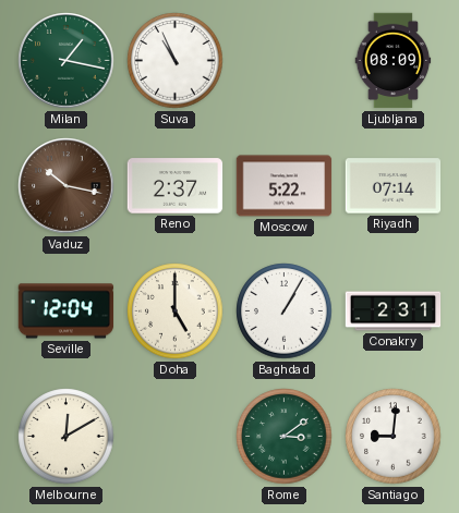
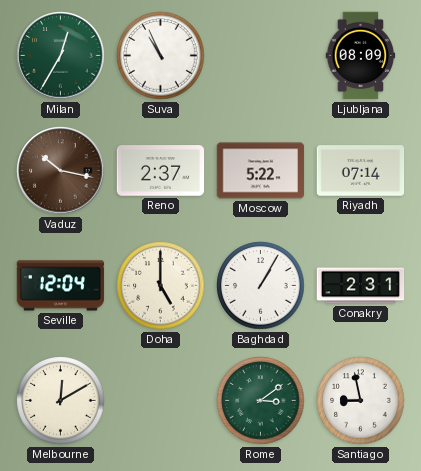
Milan: 1:17 -> 12:35
Santiago: 9:01 -> 8:58
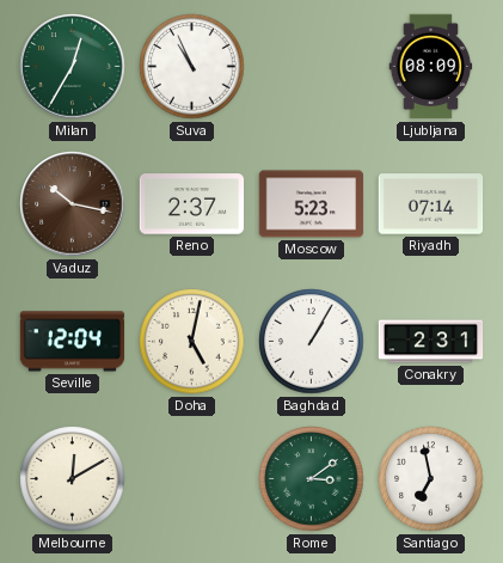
Moscow: 5:22 -> 5:23
Doha: 5:00 -> 5:02
Santiago: 8:58 -> 6:58
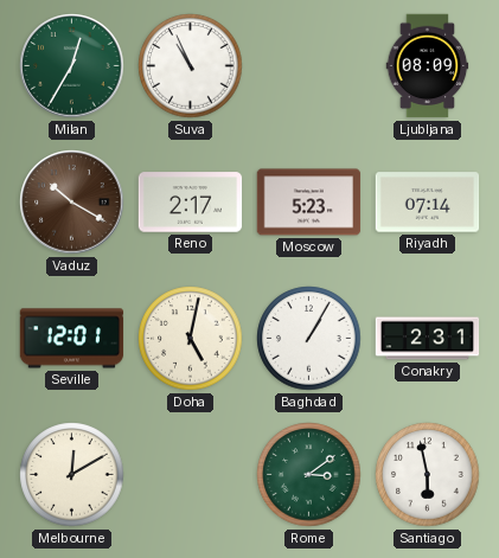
Vaduz: 10:17 -> 10:20
Reno: 2:37 -> 2:17
Seville: 12:04 -> 12:01
Santiago: 6:58 -> 5:58
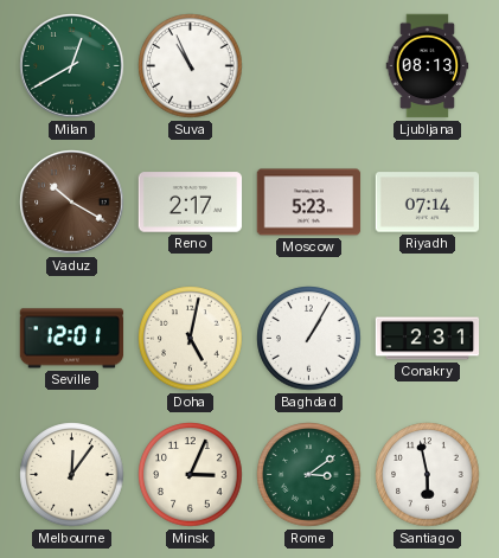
Milan: 12:35 -> 12:40
Ljubljana: 08:09 -> 08:13
Melbourne: 12:10 -> 12:06
Minsk: none -> 3:04
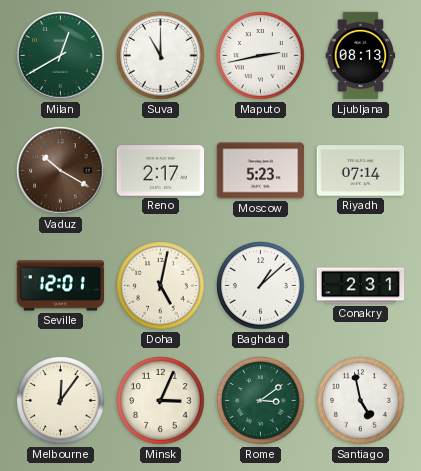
Suva: 10:56 -> 11:00
Maputo: none -> 2:43
Baghdad: 1:05 -> 1:08
Santiago: 5:58 -> 4:58
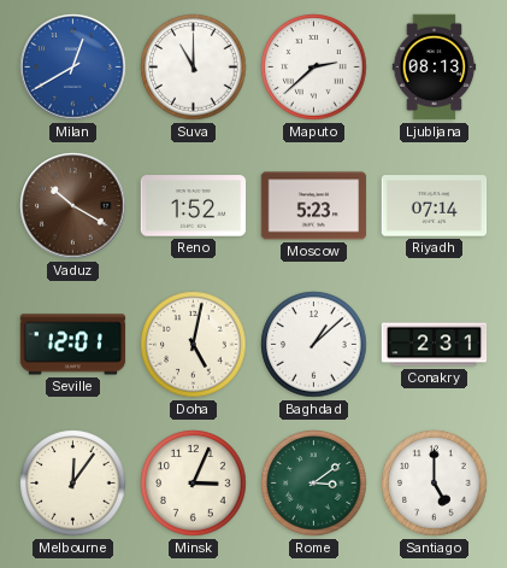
Milan dial: green -> blue
Maputo: 2:43 -> 2:38
Reno: 2:17 -> 1:52
Santiago: 4:58 -> 5:00
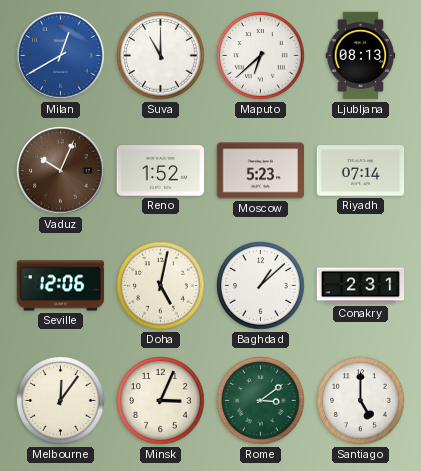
Maputo: 2:38 -> 6:38
Vaduz: 10:20 -> 10:04
Seville: 12:01 -> 12:06
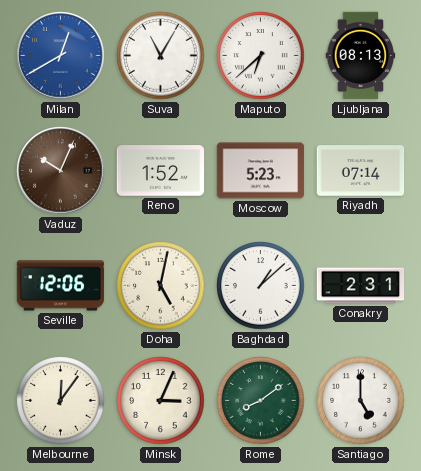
Suva: 11:00 -> 11:05
Rome: 3:09 -> 8:09
